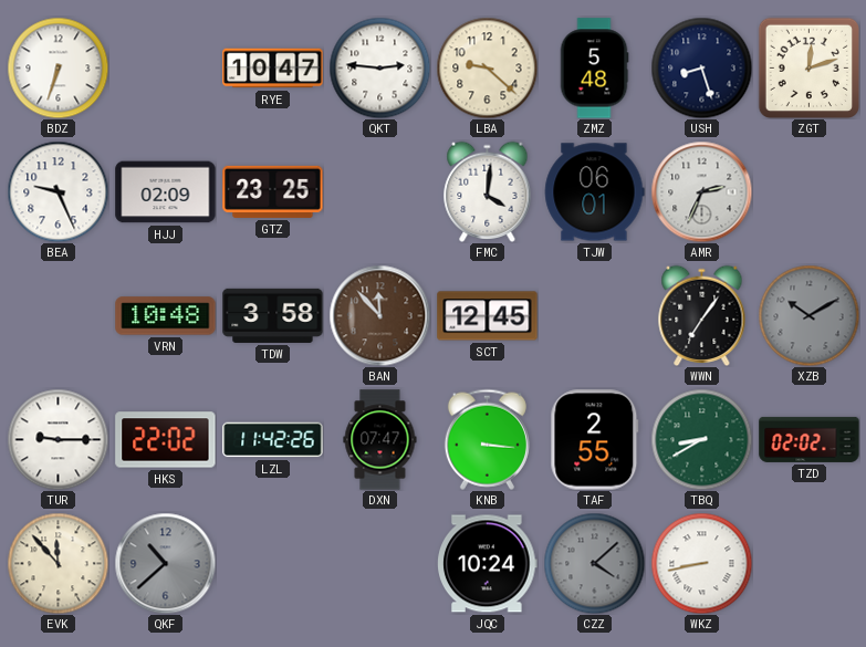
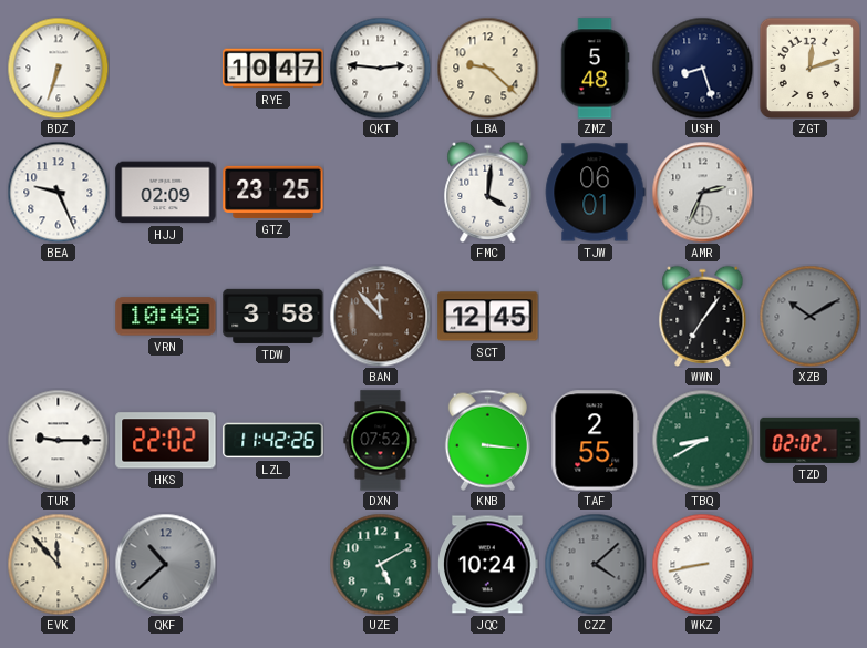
DXN: 07:47 -> 07:52
UZE: none -> 5:10
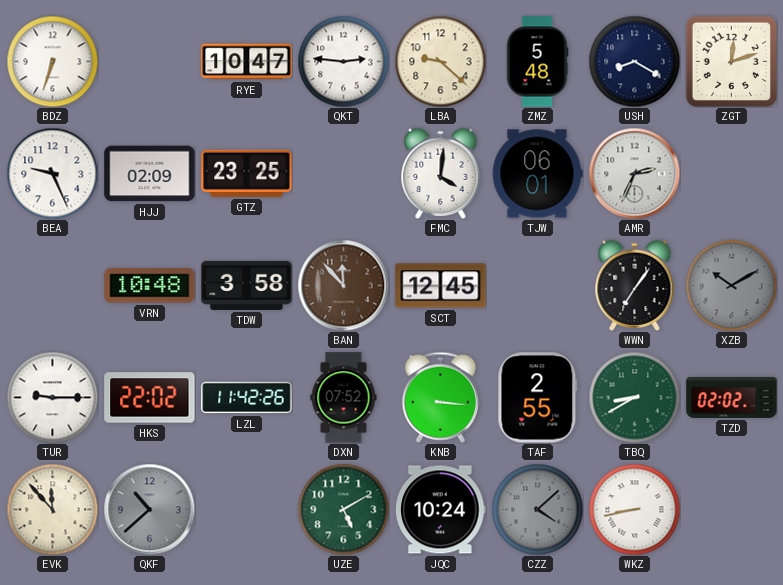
USH: 8:27 -> 8:20
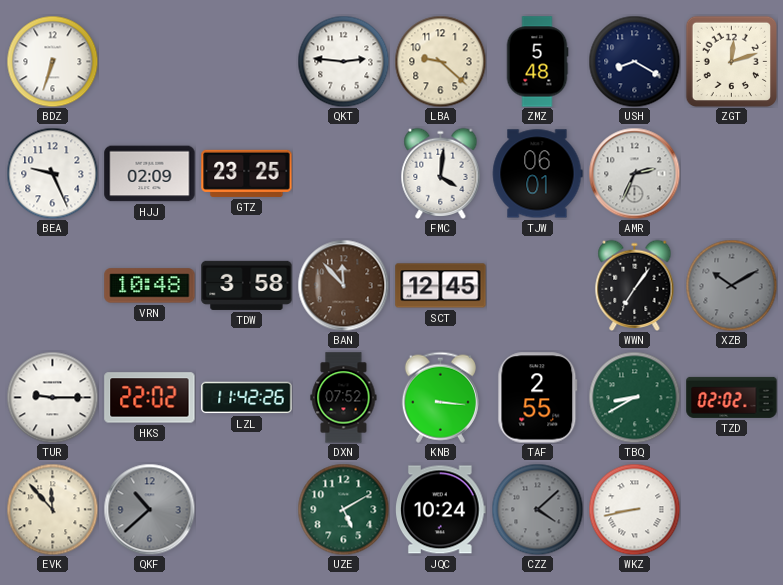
RYE: 10:47 -> none
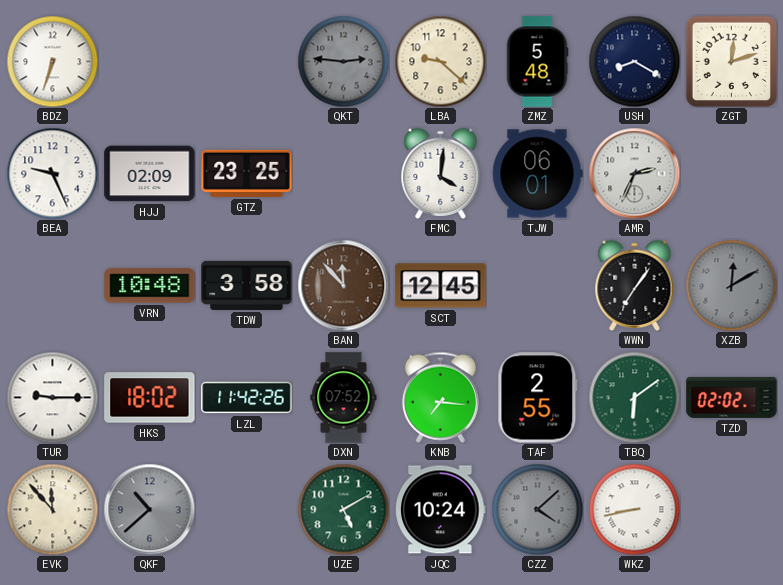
QKT dial: white -> grey
XZB: 10:10 -> 12:10
HKS: 22:02 -> 18:02
KNB: 3:16 -> 7:16
TBQ: 8:40 -> 6:09
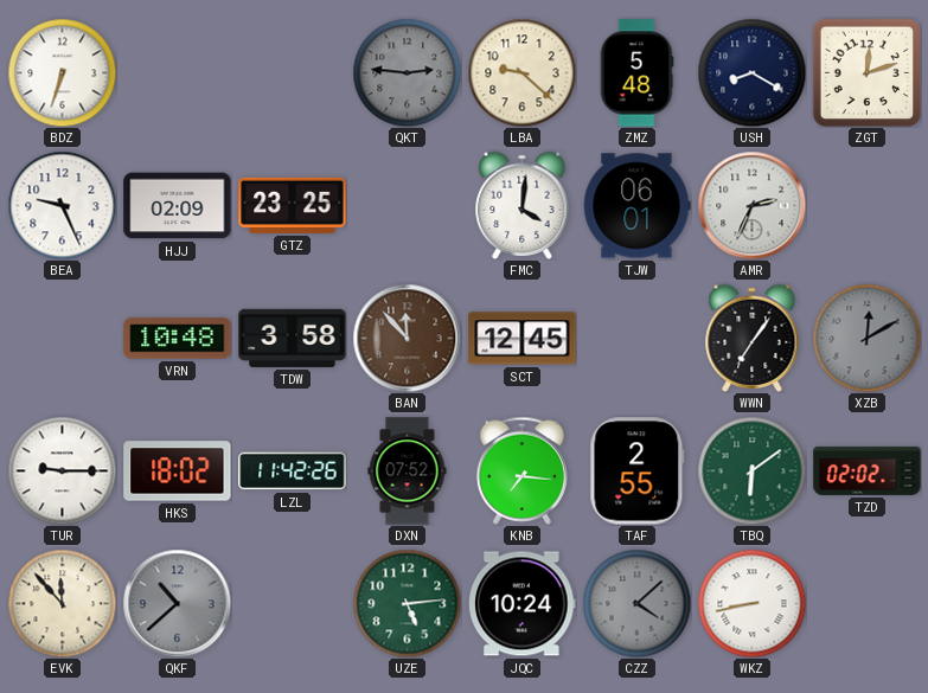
UZE: 5:10 -> 5:14
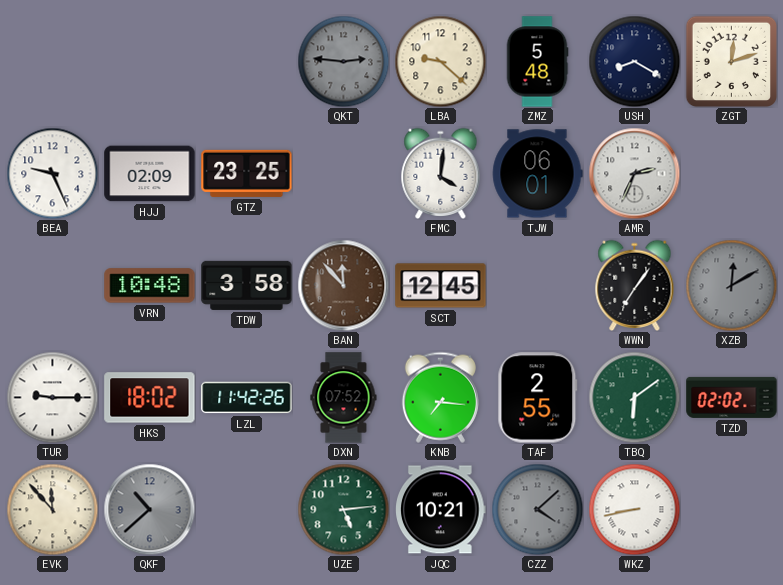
BDZ: 6:33 -> none
JQC: 10:24 -> 10:21
